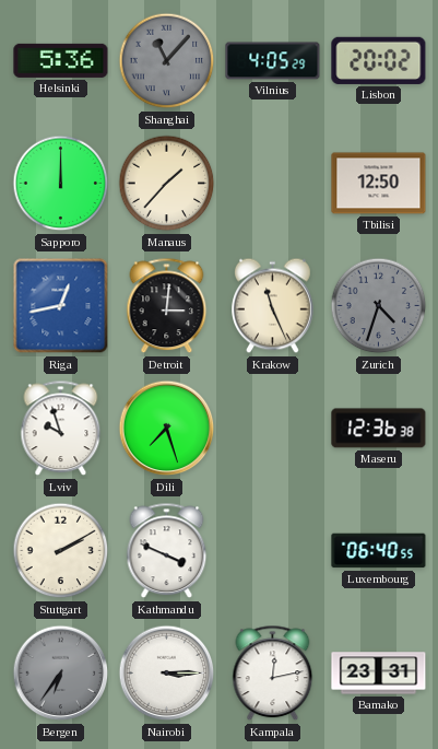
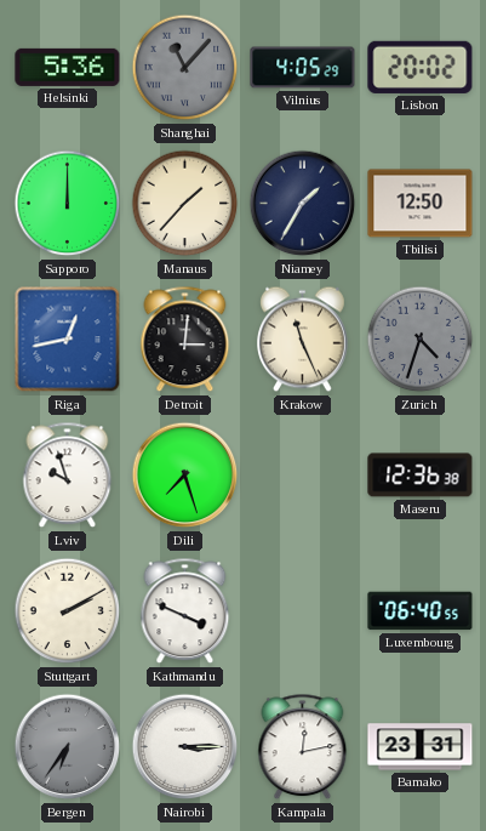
Niamey: none -> 1:35
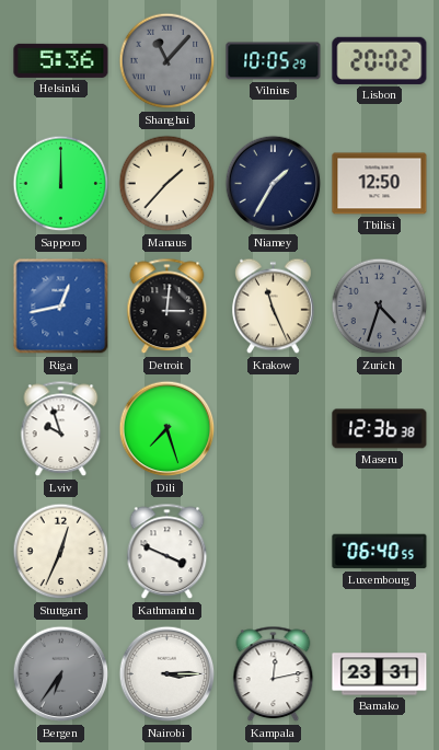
Vilnius: 4:05 -> 10:05
Stuttgart: 2:10 -> 12:34
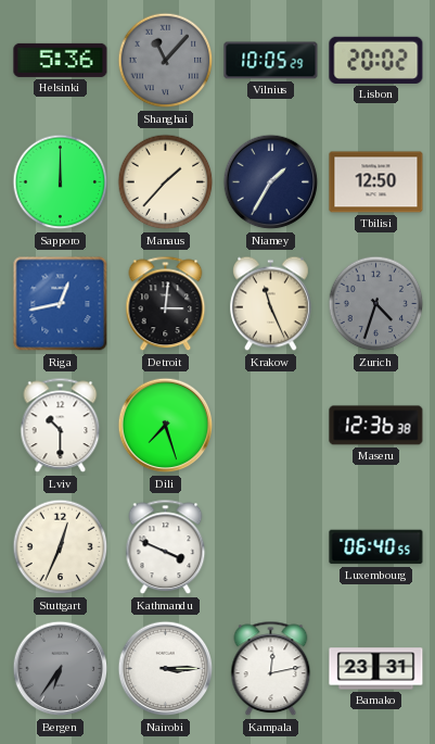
Lviv: 9:57 -> 10:30
